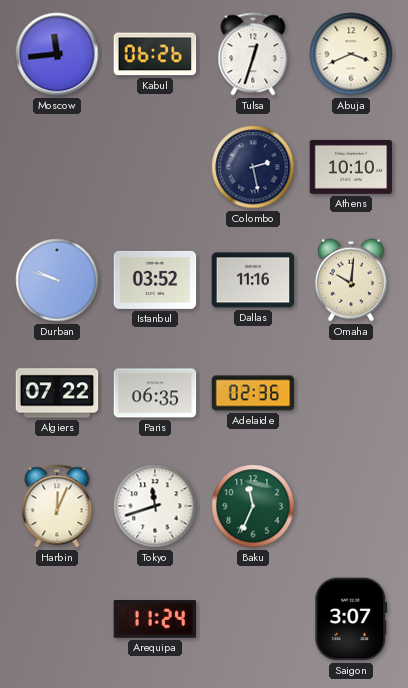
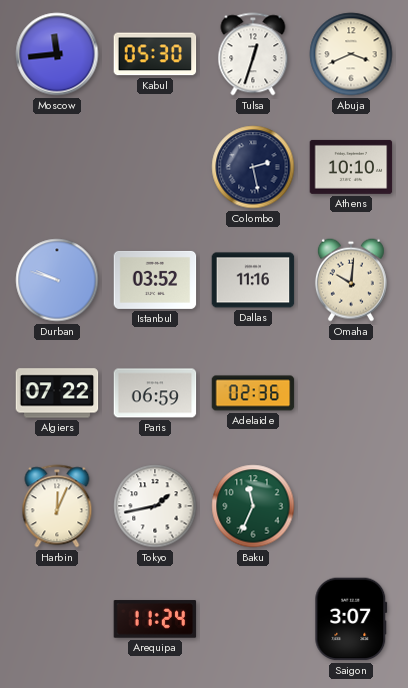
Kabul: 06:26 -> 05:30
Paris: 06:35 -> 06:59
Tokyo: 11:42 -> 1:43
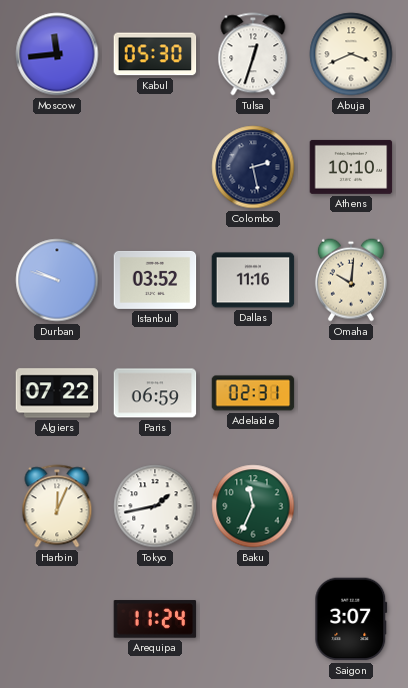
Adelaide: 02:36 -> 02:31
